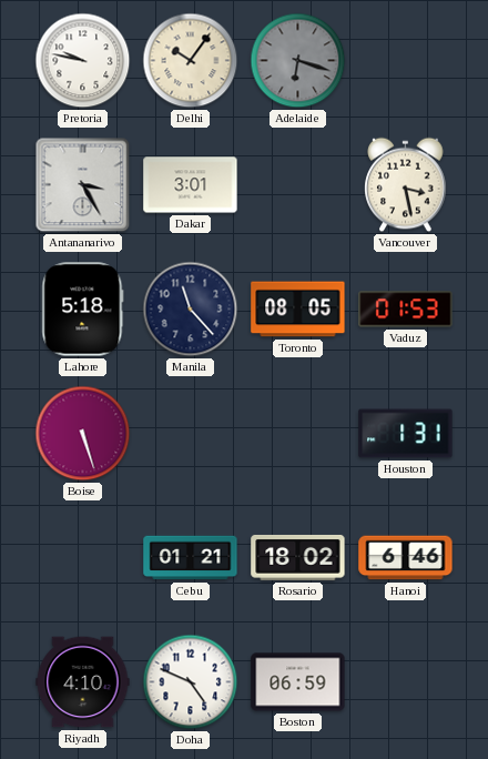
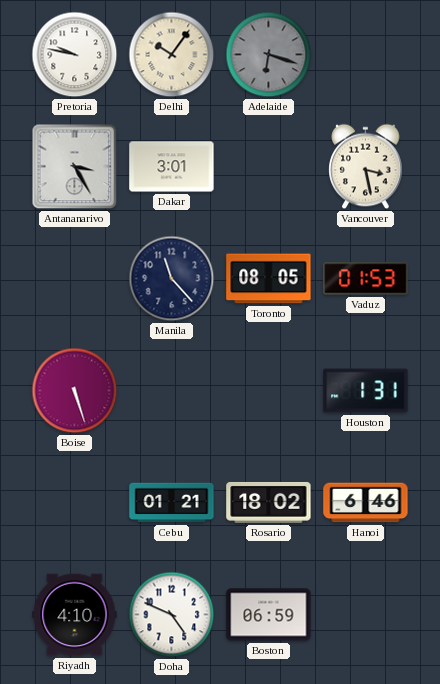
Lahore: 5:18 -> none
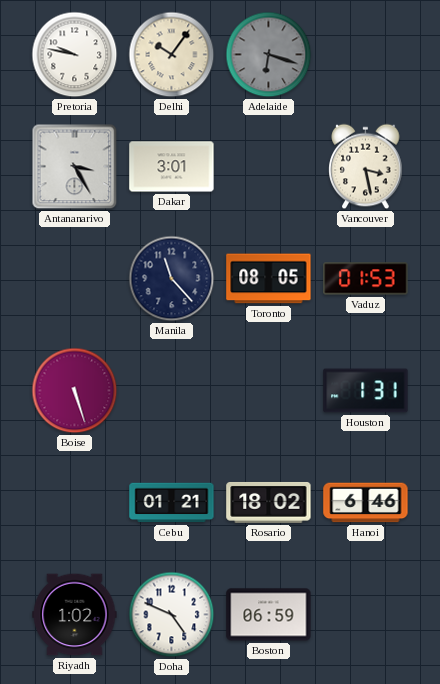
Riyadh: 4:10 -> 1:02
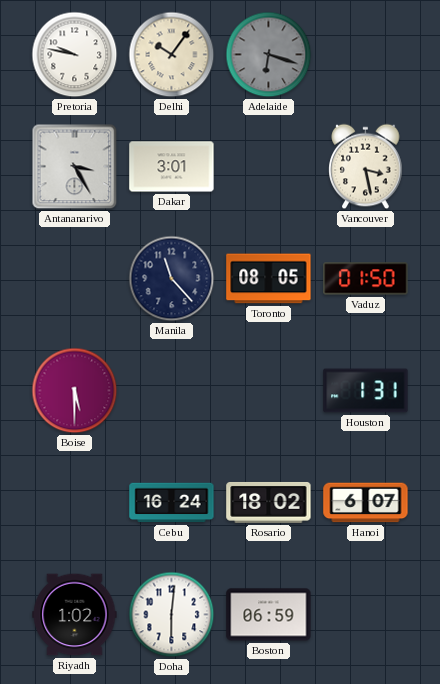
Vaduz: 01:53 -> 01:50
Boise: 5:27 -> 5:30
Cebu: 01:21 -> 16:24
Hanoi: 6:46 -> 6:07
Doha: 4:49 -> 6:01
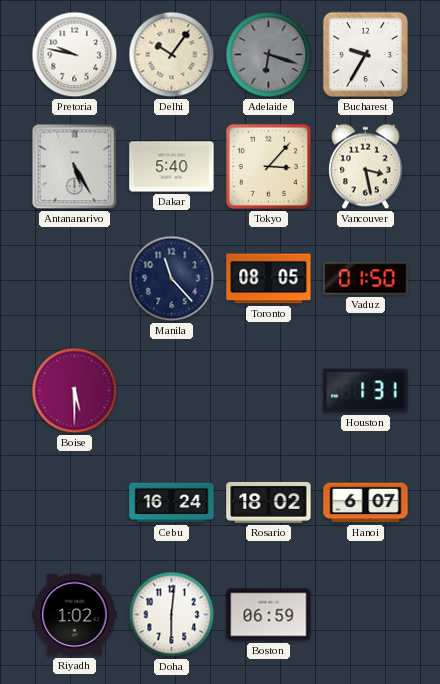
Bucharest: none -> 9:35
Antananarivo: 3:25 -> 5:25
Dakar: 3:01 -> 5:40
Tokyo: none -> 3:07
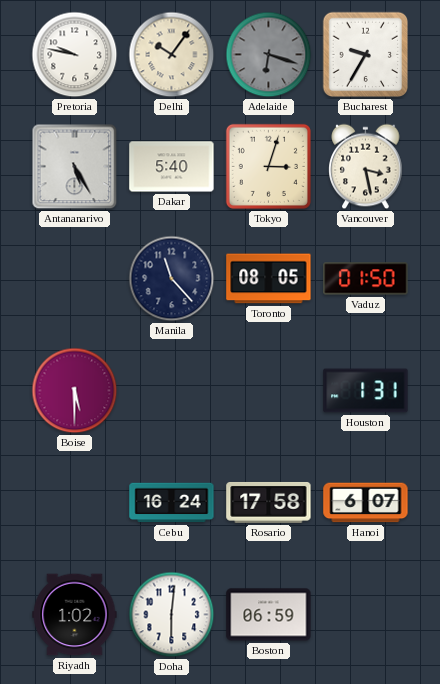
Tokyo: 3:07 -> 3:03
Rosario: 18:02 -> 17:58
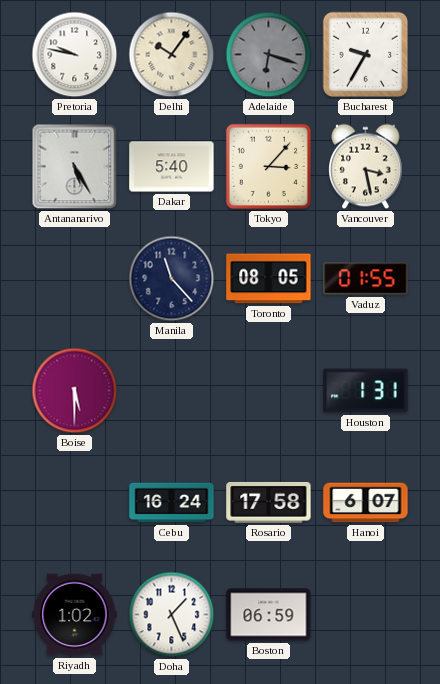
Tokyo: 3:03 -> 3:07
Vaduz: 01:50 -> 01:55
Doha: 6:01 -> 1:26
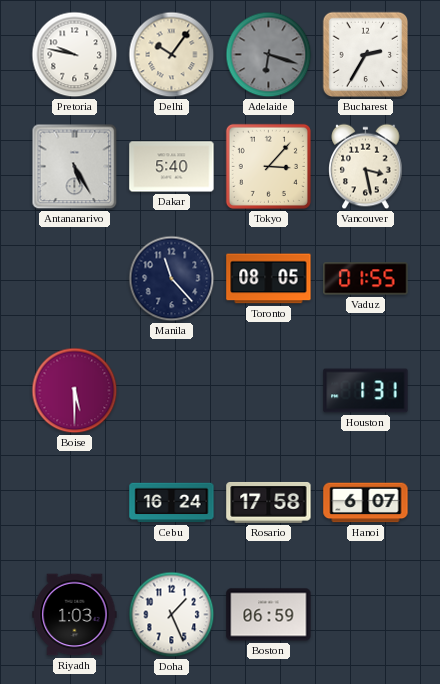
Bucharest: 9:35 -> 2:35
Riyadh: 1:02 -> 1:03
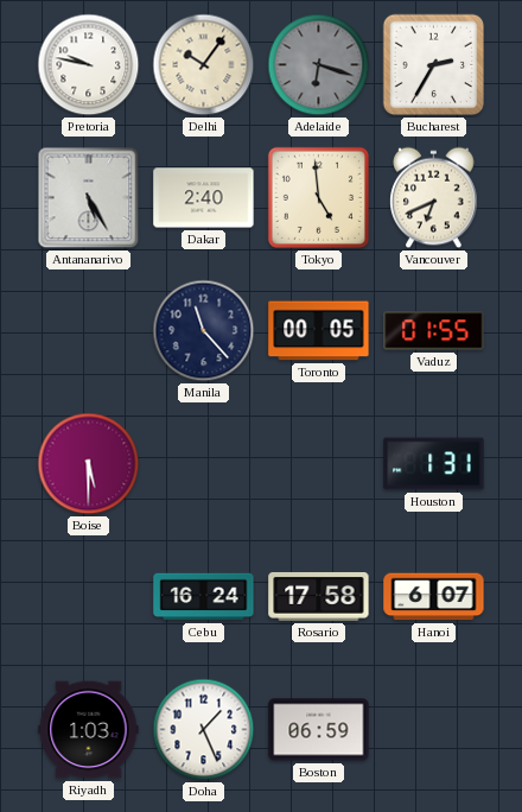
Dakar: 5:40 -> 2:40
Tokyo: 3:07 -> 4:59
Vancouver: 3:28 -> 6:41
Toronto: 08:05 -> 00:05
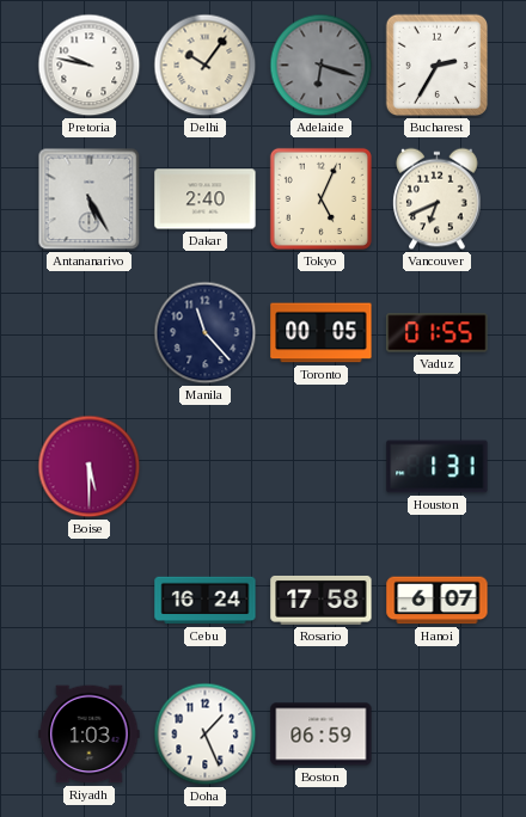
Tokyo: 4:59 -> 5:04
